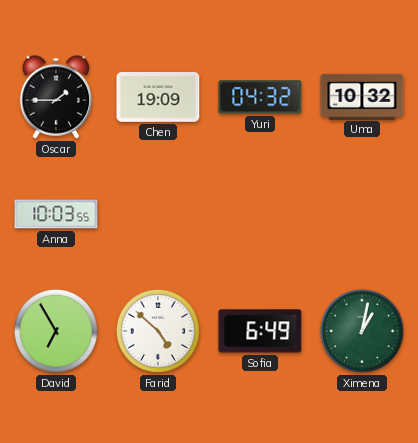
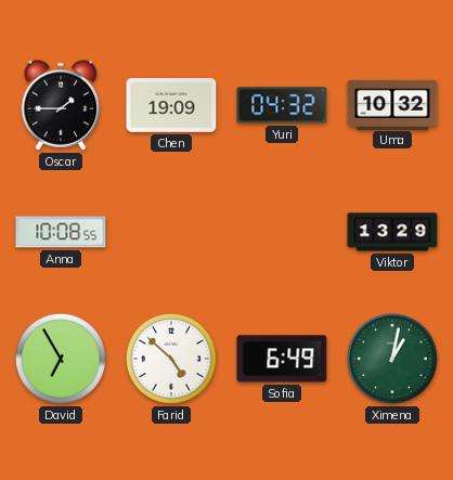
Anna: 10:03 -> 10:08
Viktor: none -> 13:29
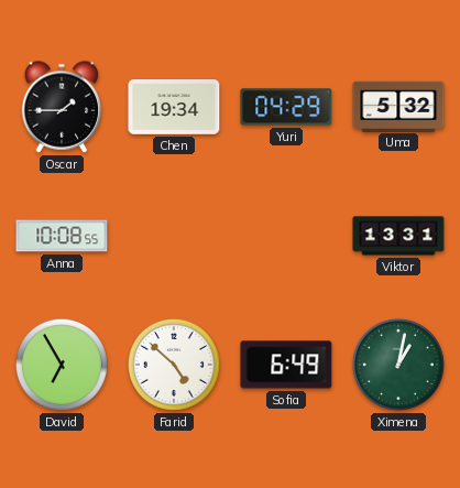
Chen: 19:09 -> 19:34
Yuri: 04:32 -> 04:29
Uma: 10:32 -> 5:32
Viktor: 13:29 -> 13:31
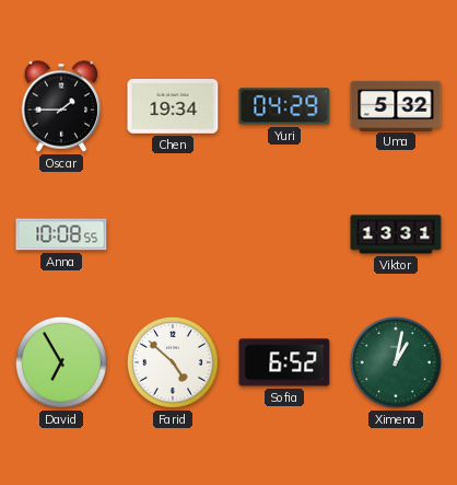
Sofia: 6:49 -> 6:52
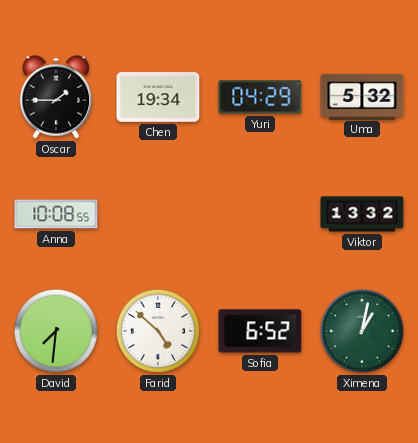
Viktor: 13:31 -> 13:32
David: 6:55 -> 7:31
